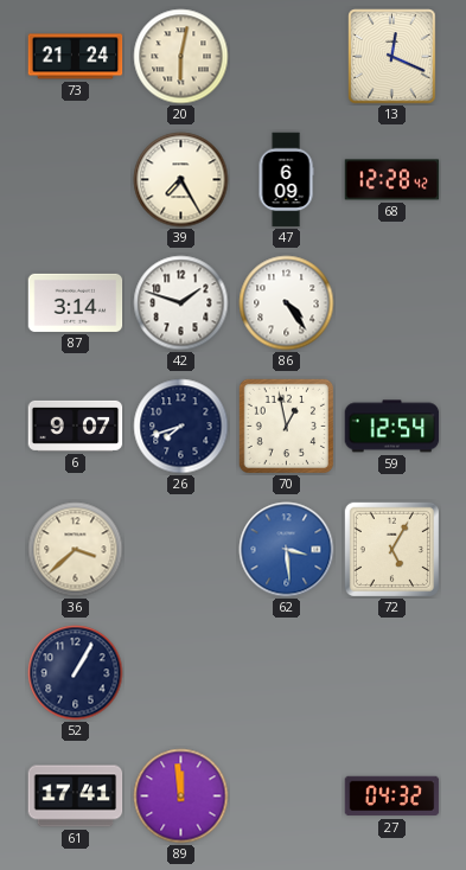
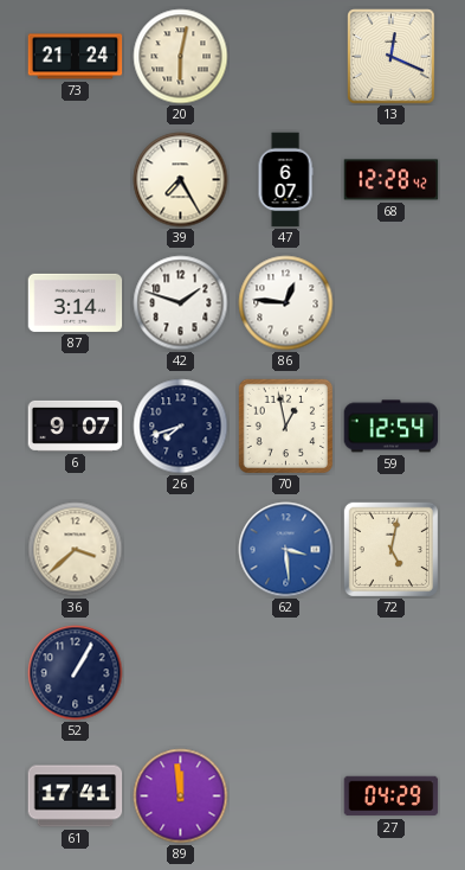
47: 6:09 -> 6:07
86: 4:24 -> 12:46
72: 5:05 -> 5:02
27: 04:32 -> 04:29
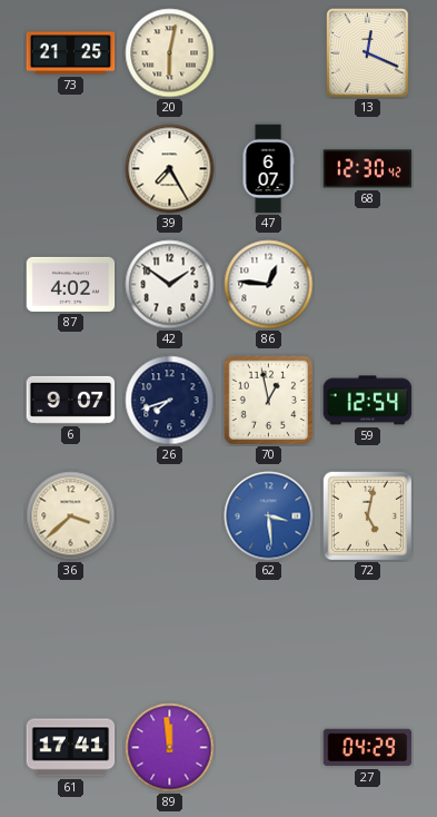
73: 21:24 -> 21:25
68: 12:28 -> 12:30
87: 3:14 -> 4:02
42: 1:48 -> 1:51
52: 1:05 -> none
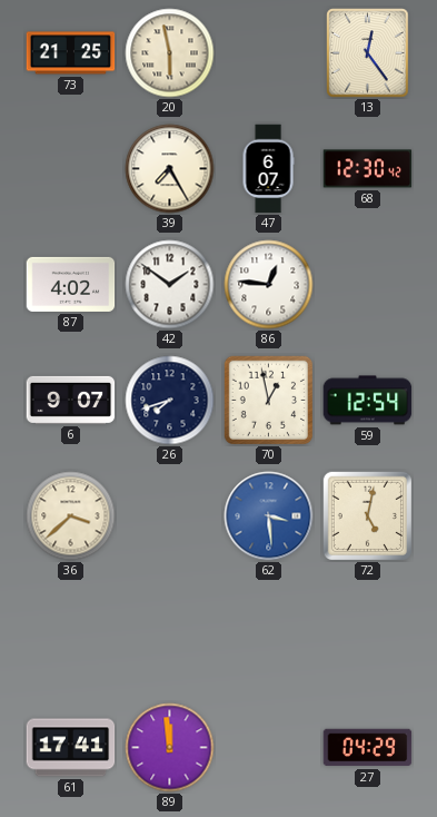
20: 6:02 -> 5:58
13: 12:19 -> 12:24
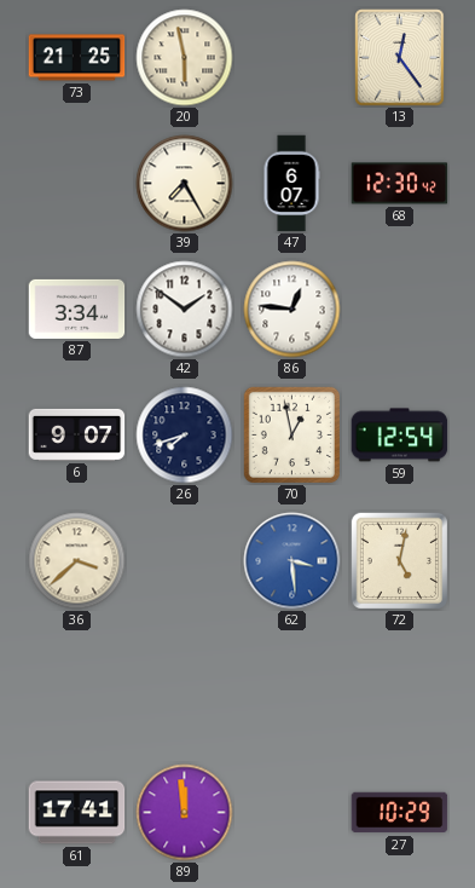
87: 4:02 -> 3:34
27: 04:29 -> 10:29
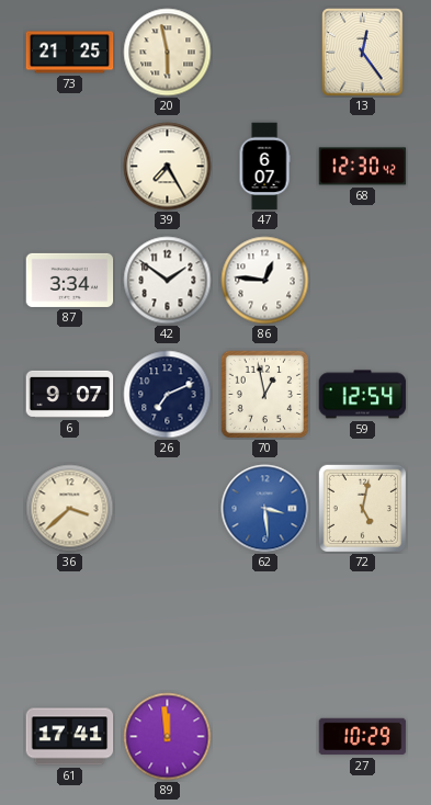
26: 7:42 -> 7:11
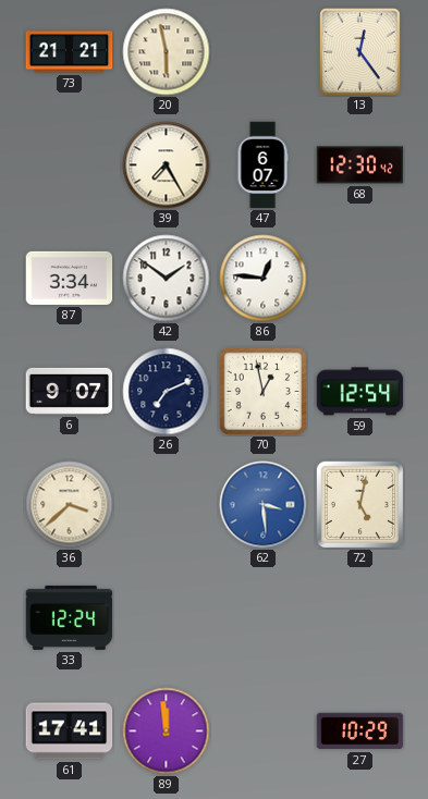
73: 21:25 -> 21:21
33: none -> 12:24
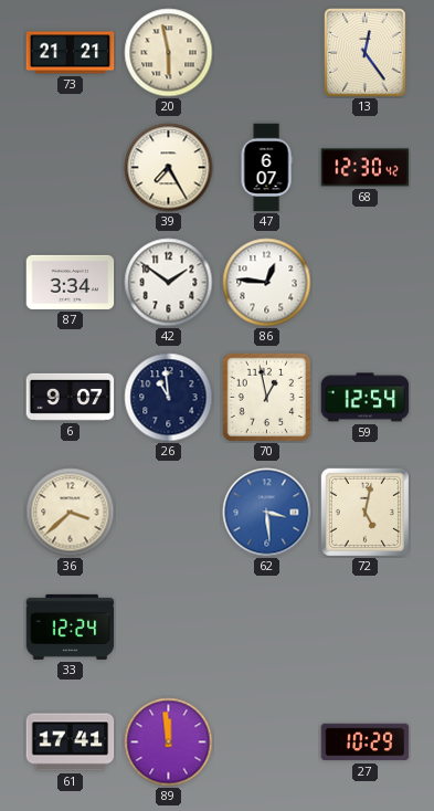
26: 7:11 -> 10:59
